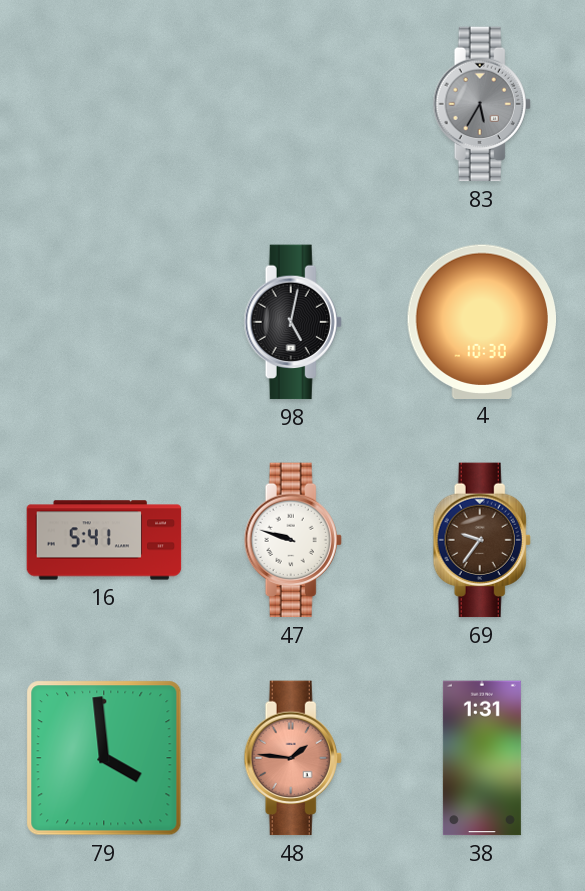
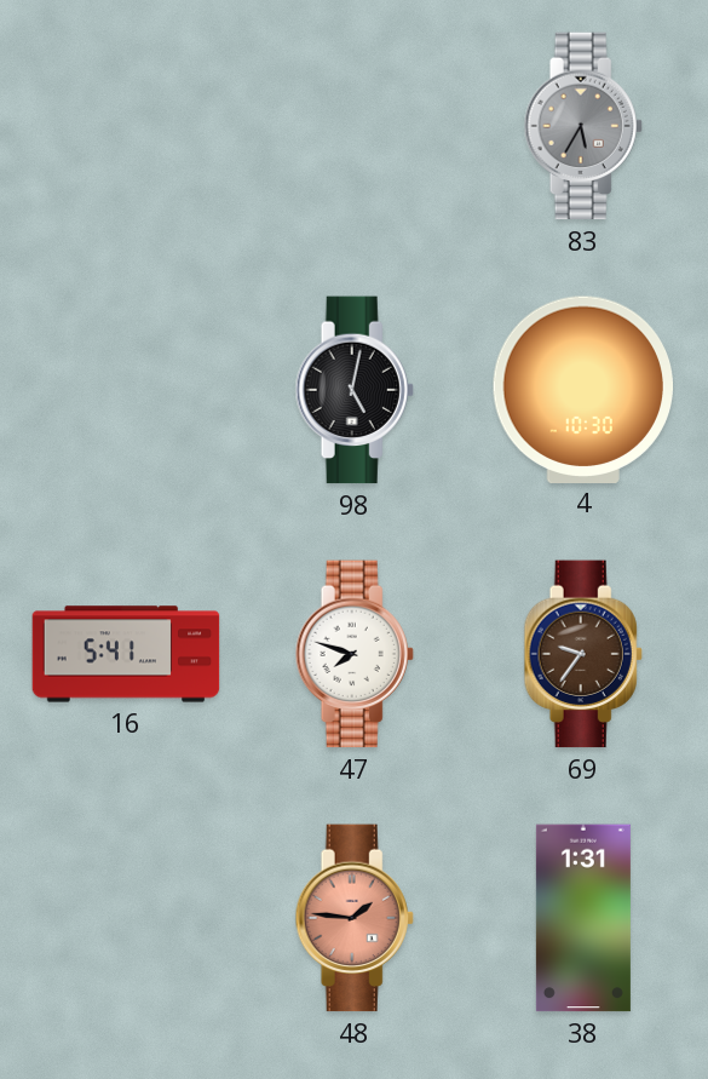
47: 9:48 -> 7:48
79: 3:59 -> none
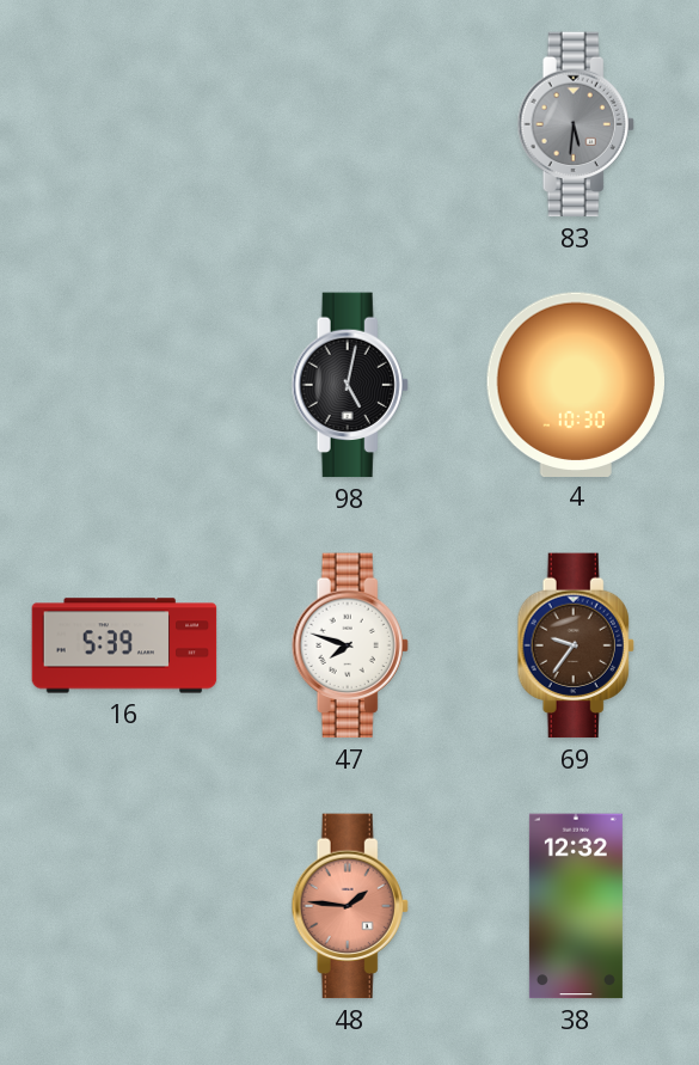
83: 5:35 -> 5:31
16: 5:41 -> 5:39
38: 1:31 -> 12:32
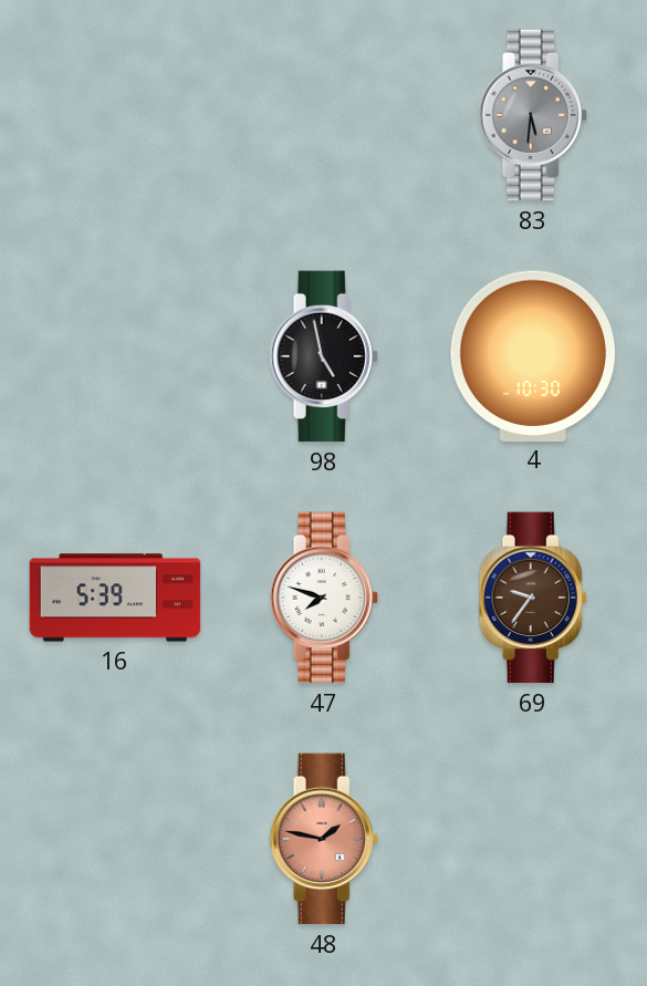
98: 5:02 -> 4:58
48: 1:46 -> 1:47
38: 12:32 -> none
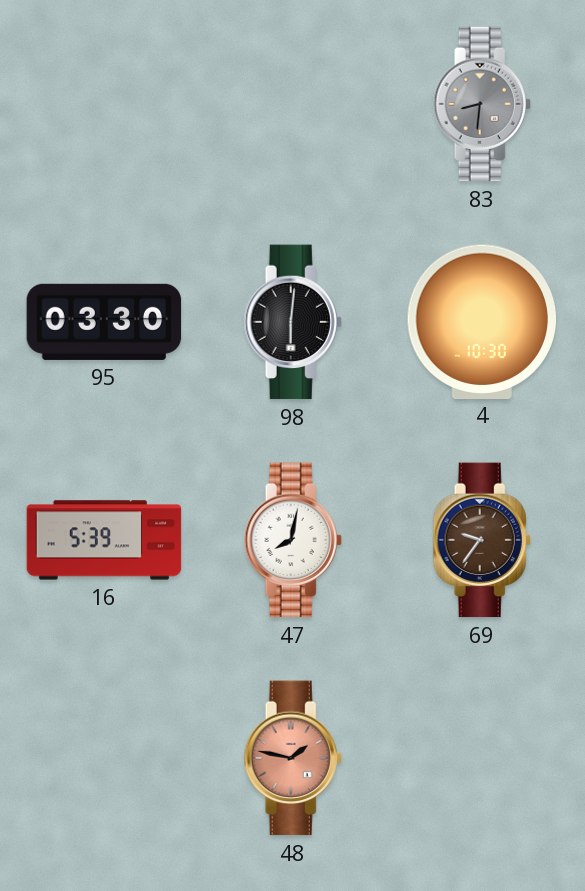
83: 5:31 -> 8:31
95: none -> 03:30
98: 4:58 -> 6:01
47: 7:48 -> 8:02
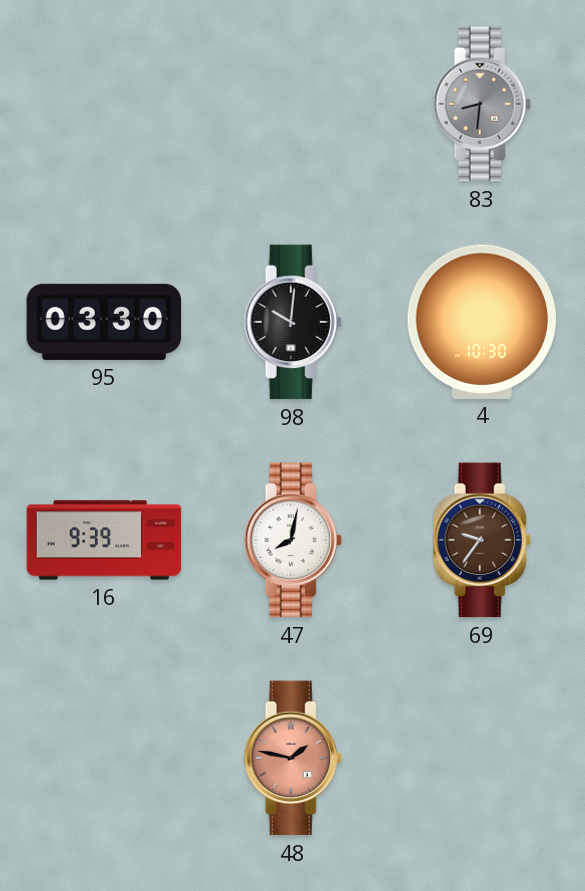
98: 6:01 -> 10:01
16: 5:39 -> 9:39
